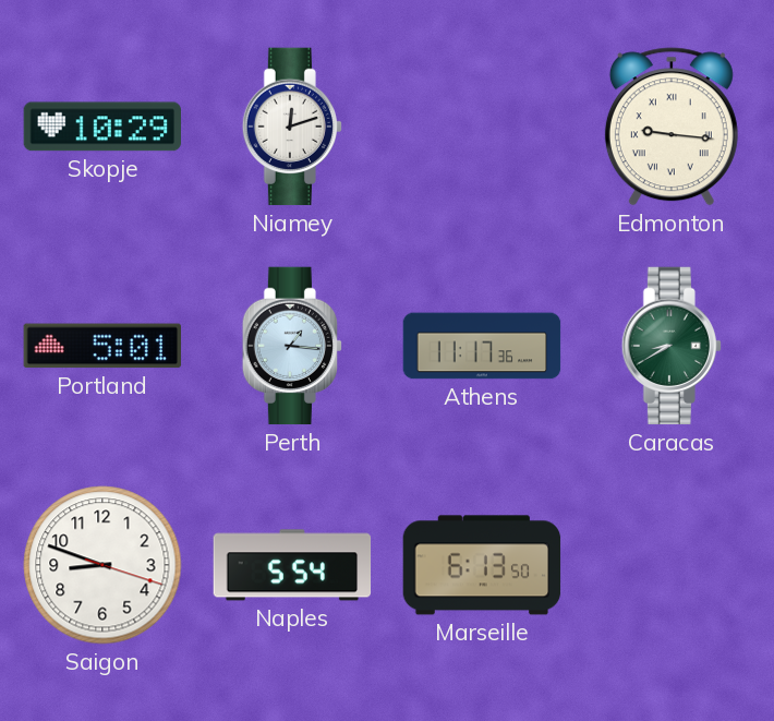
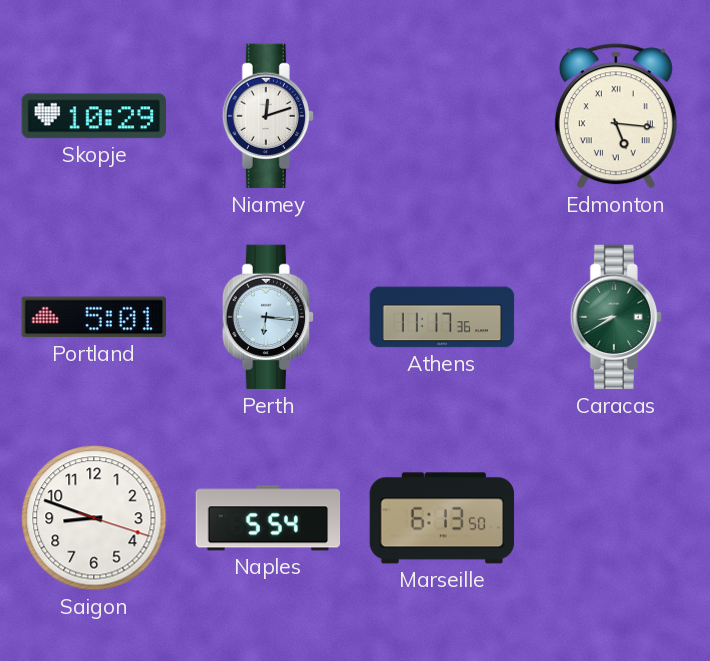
Edmonton: 9:16 -> 5:16
Perth: 1:16 -> 6:16
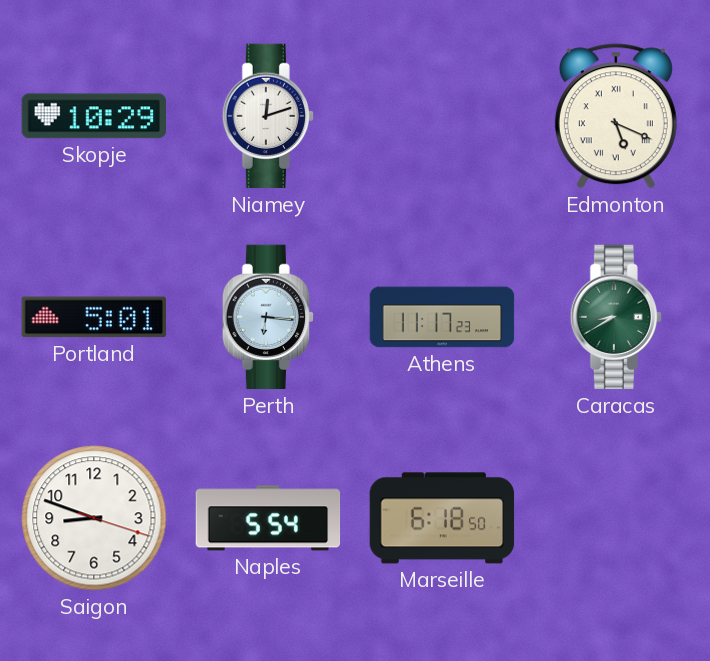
Edmonton: 5:16 -> 5:19
Athens: 11:17:36 -> 11:17:23
Marseille: 6:13 -> 6:18
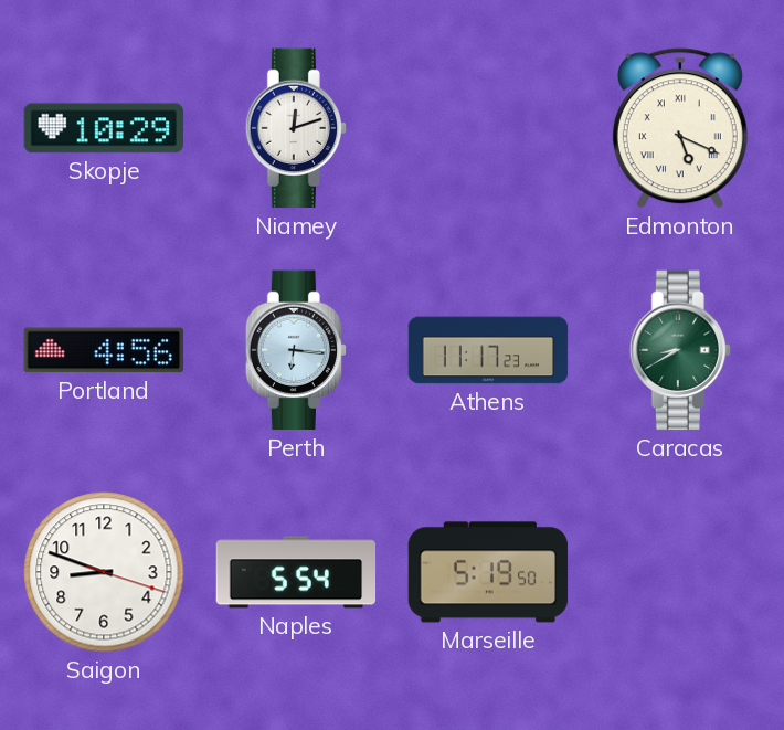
Portland: 5:01 -> 4:56
Marseille: 6:18 -> 5:19
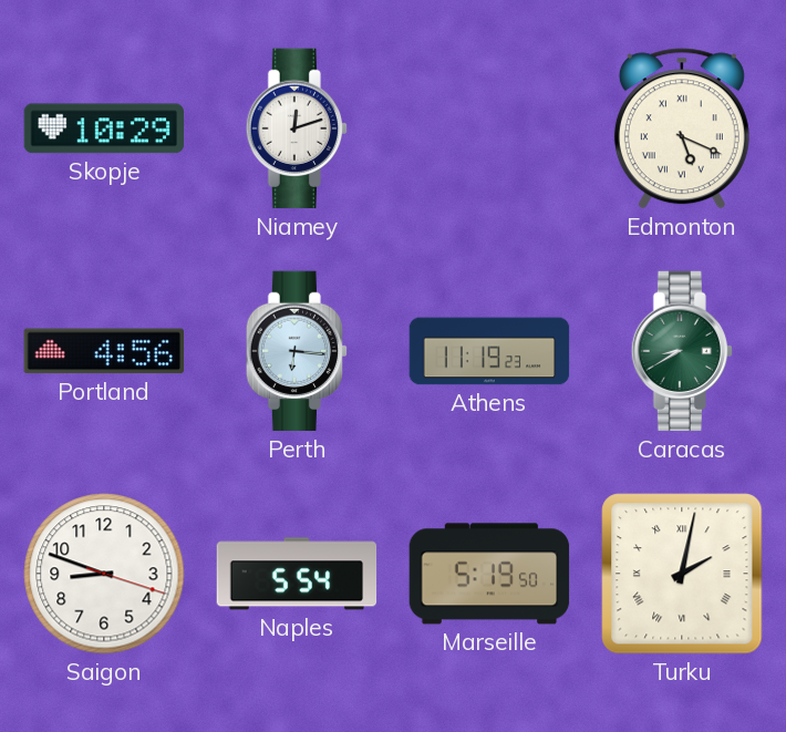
Athens: 11:17 -> 11:19
Turku: none -> 2:02
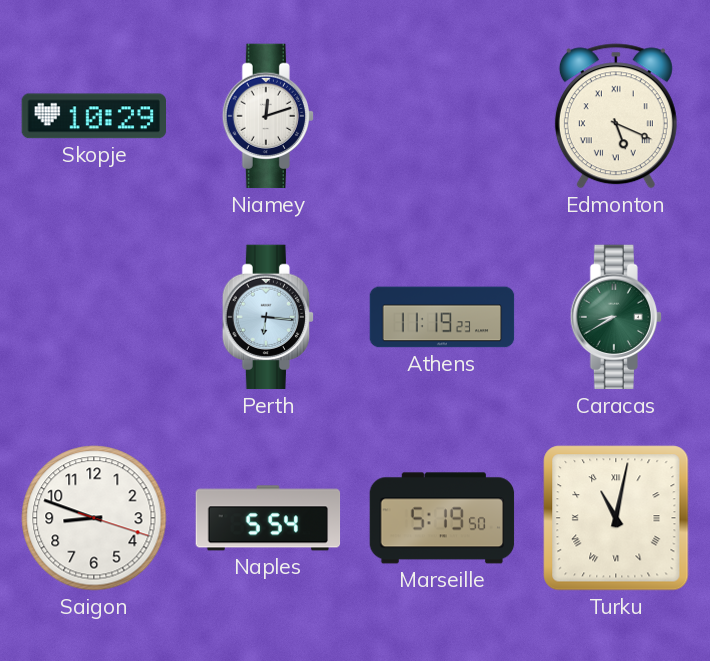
Portland: 4:56 -> none
Turku: 2:02 -> 11:02
